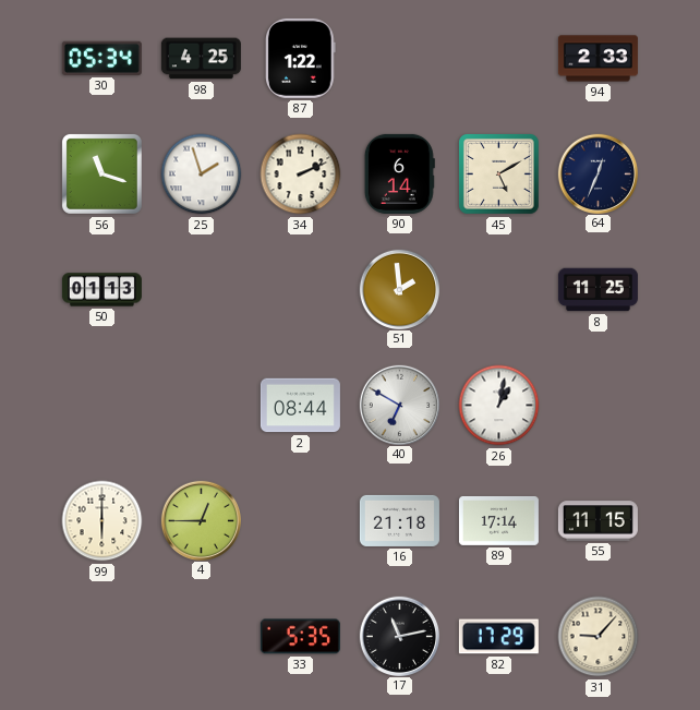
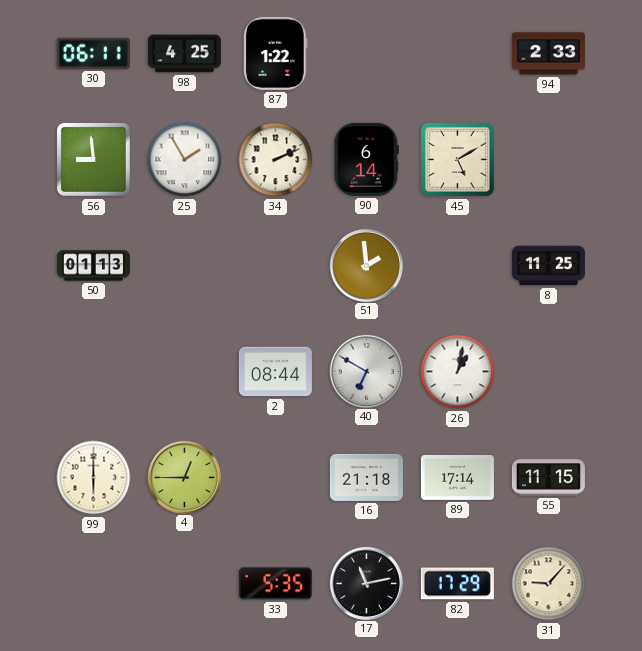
30: 05:34 -> 06:11
56: 11:18 -> 8:59
25: 1:57 -> 1:55
64: 12:34 -> none
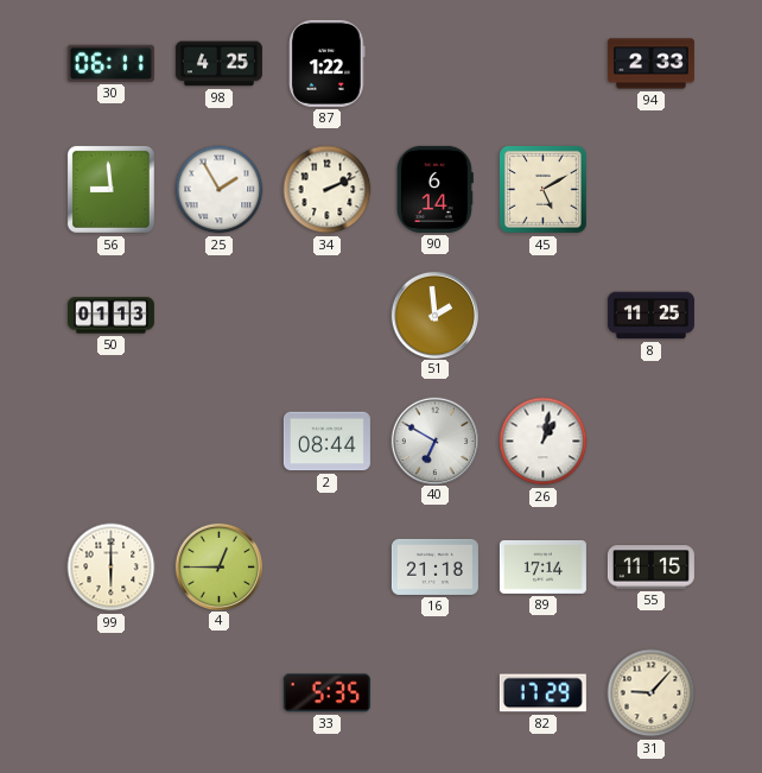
17: 11:13 -> none
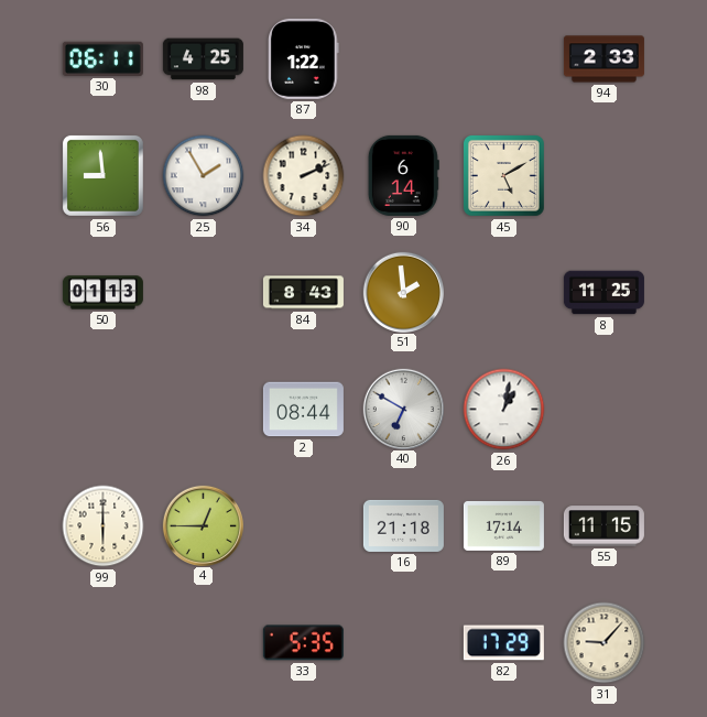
84: none -> 8:43
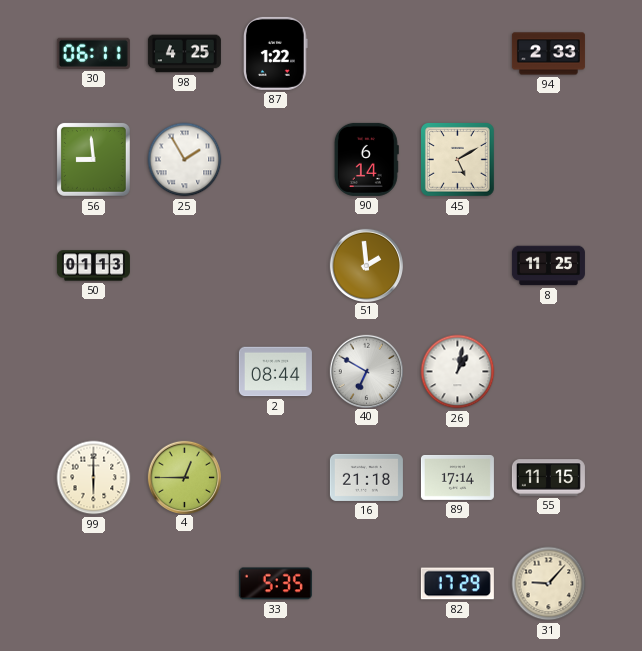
34: 2:11 -> none
84: 8:43 -> none
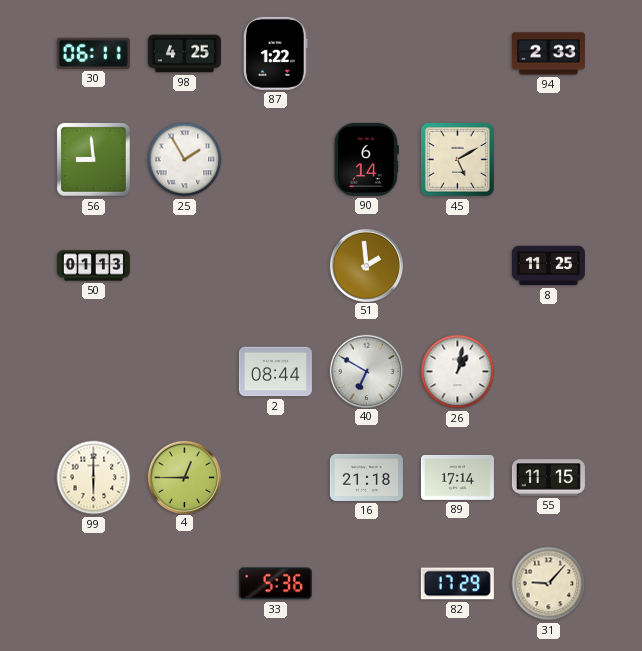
33: 5:35 -> 5:36
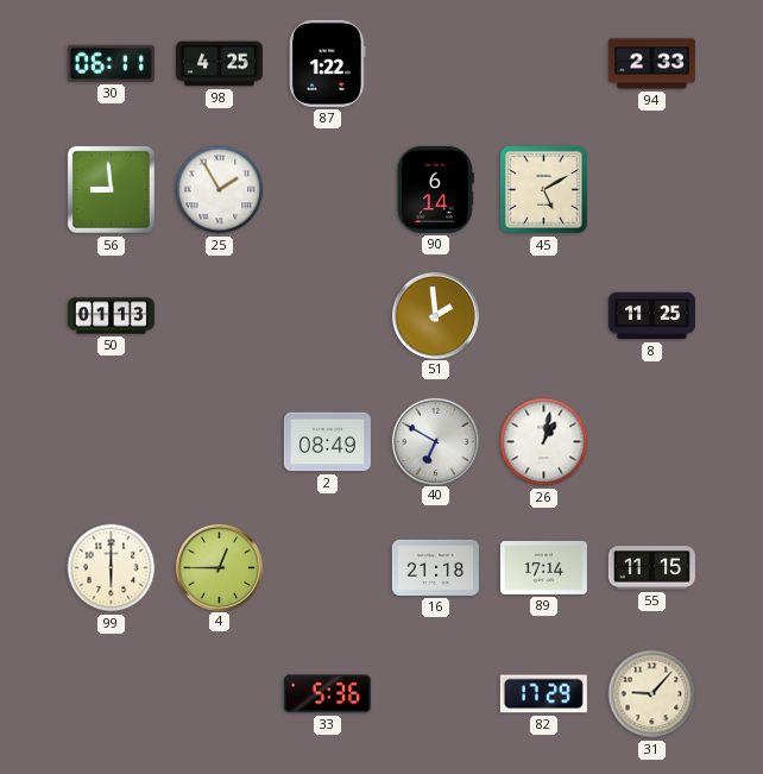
2: 08:44 -> 08:49
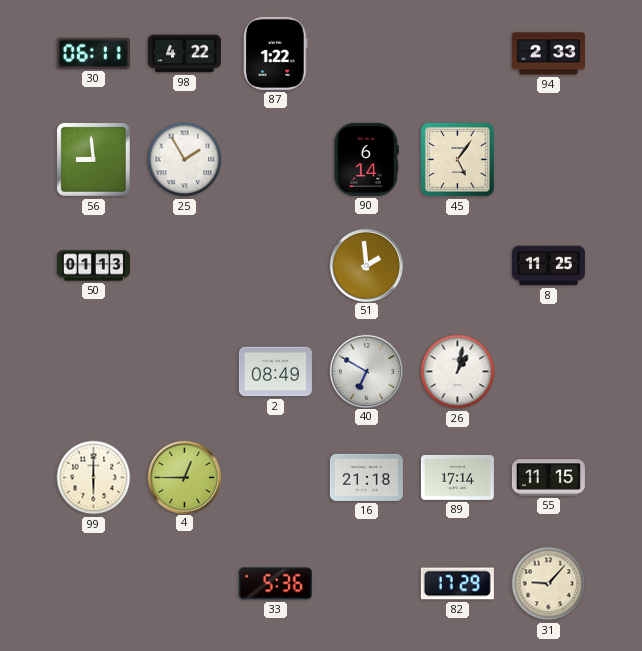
98: 4:25 -> 4:22
45: 5:10 -> 5:06
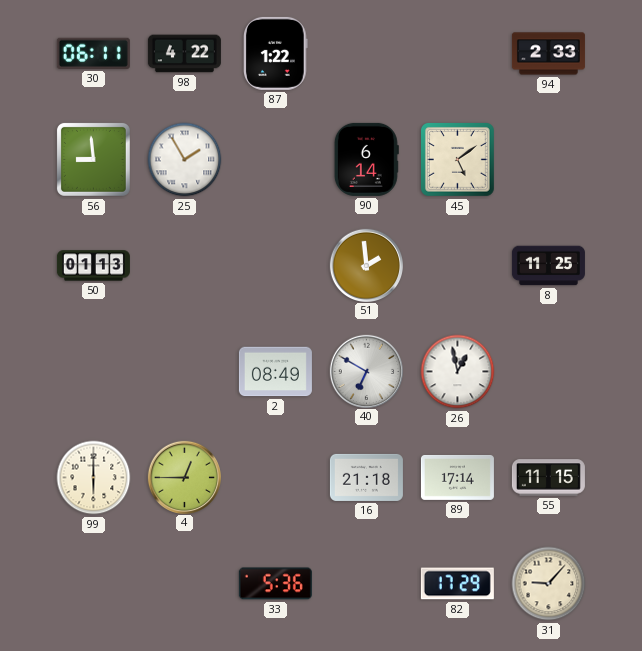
45: 5:06 -> 5:09
26: 1:02 -> 12:58
